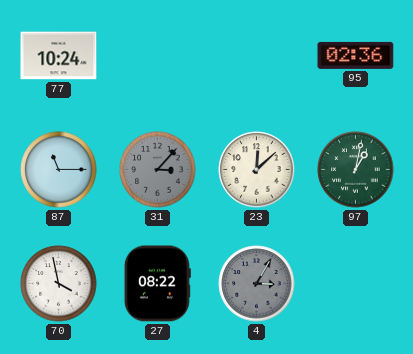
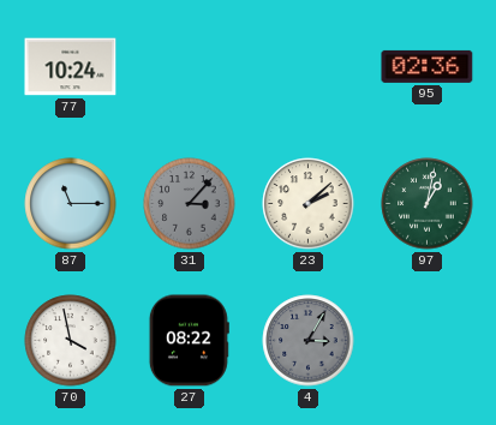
23: 12:08 -> 2:08
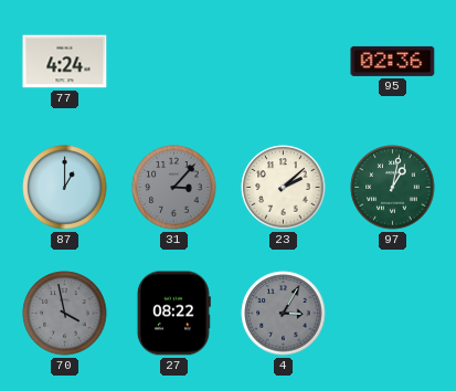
77: 10:24 -> 4:24
87: 11:15 -> 1:00
70 dial: white -> grey
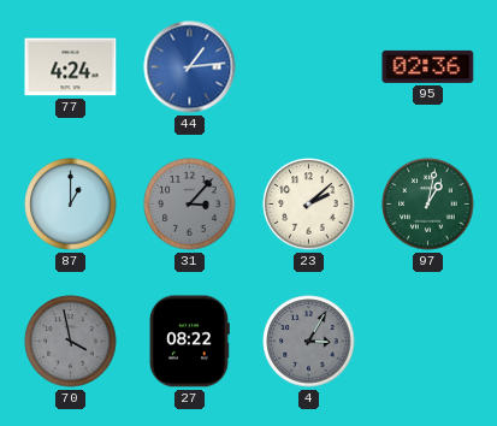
44: none -> 1:14
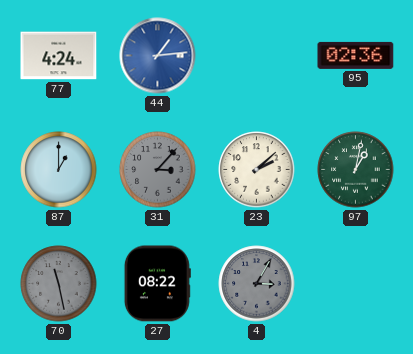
70: 3:58 -> 11:28
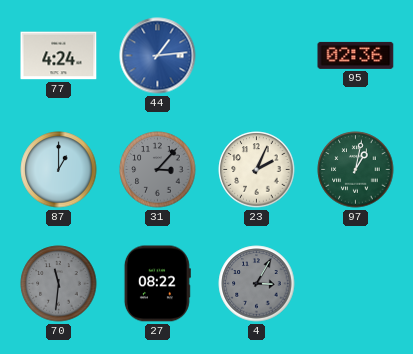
23: 2:08 -> 2:04
70: 11:28 -> 11:31
